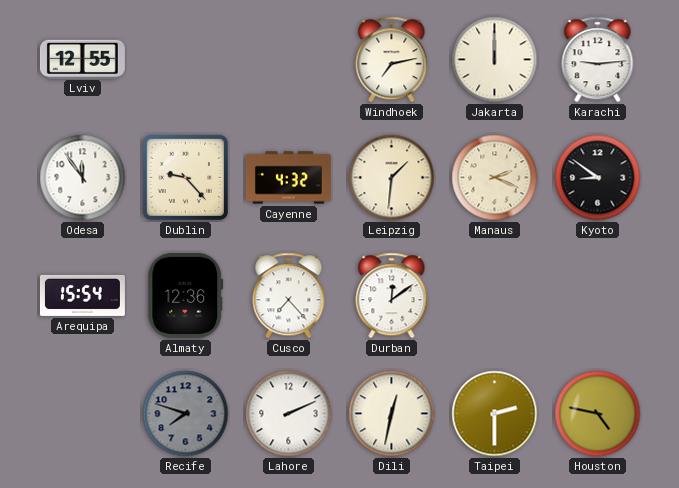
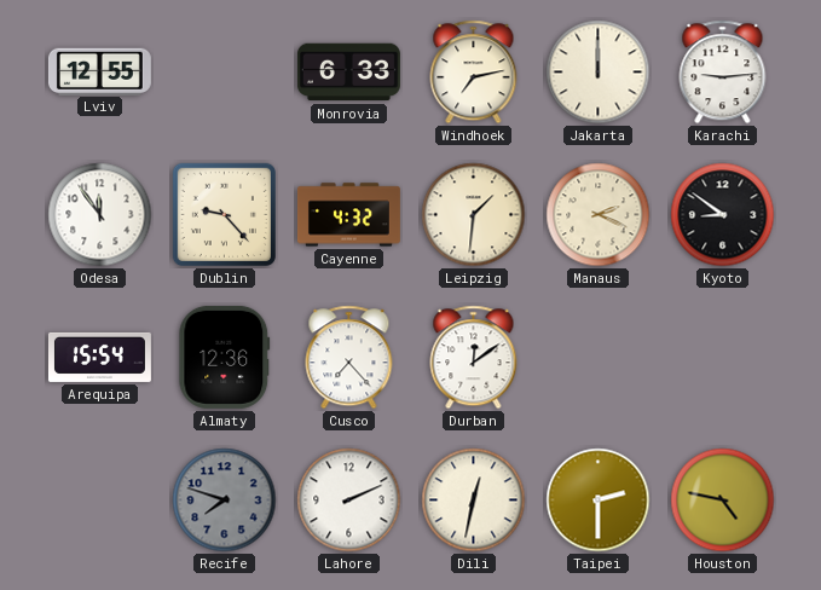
Monrovia: none -> 6:33
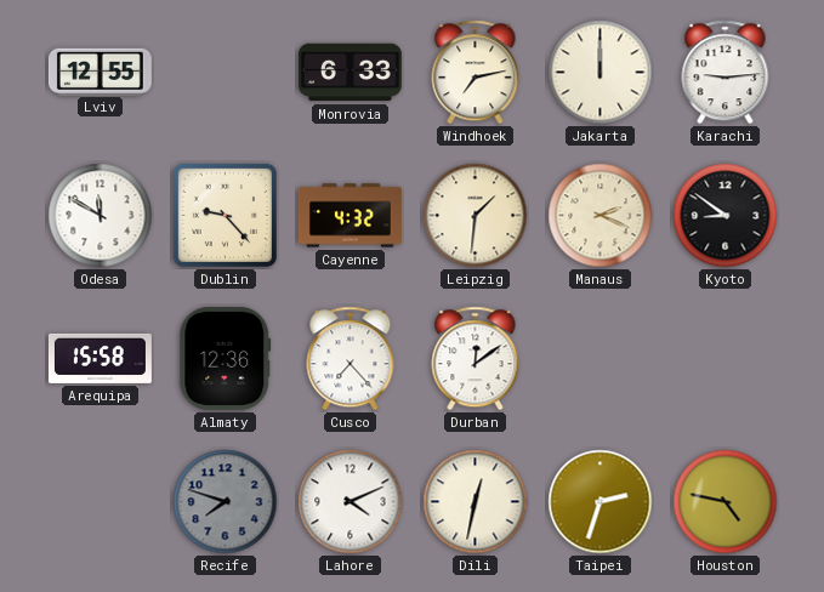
Odesa: 11:54 -> 11:50
Arequipa: 15:54 -> 15:58
Lahore: 2:11 -> 4:11
Taipei: 2:30 -> 2:33
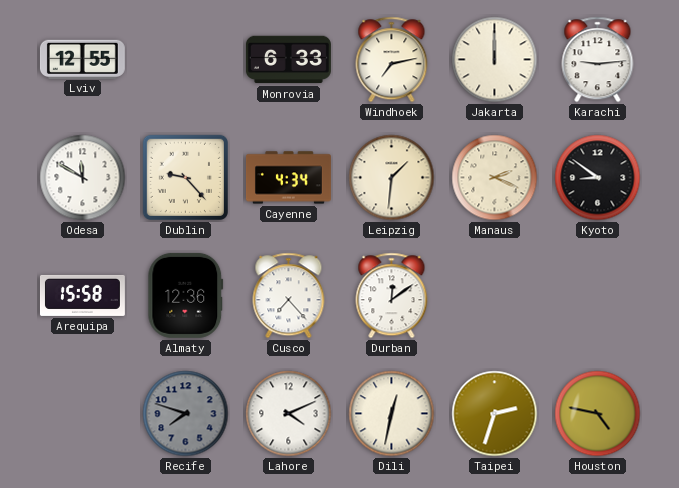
Cayenne: 4:32 -> 4:34
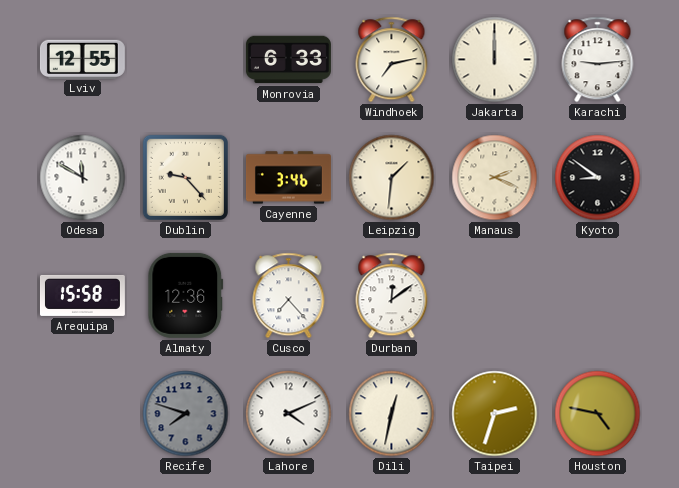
Cayenne: 4:34 -> 3:46
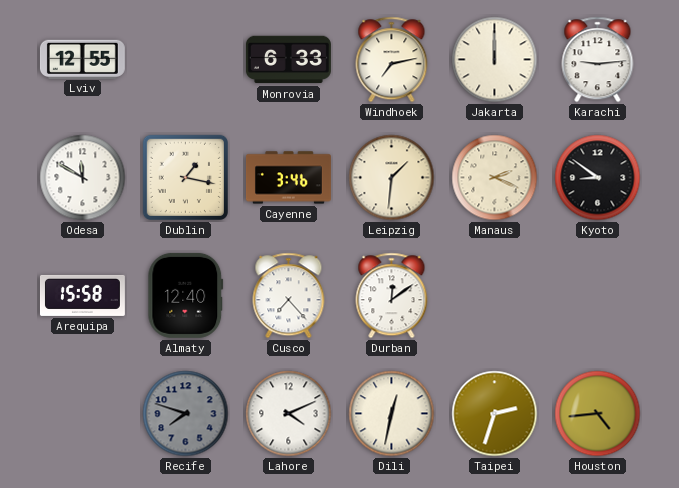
Dublin: 9:23 -> 1:17
Almaty: 12:36 -> 12:40
Houston: 4:47 -> 4:44
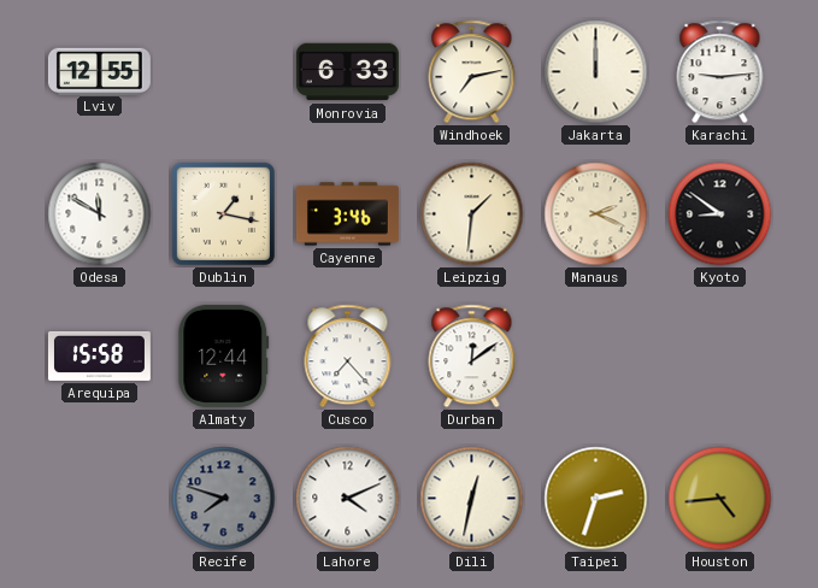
Almaty: 12:40 -> 12:44
